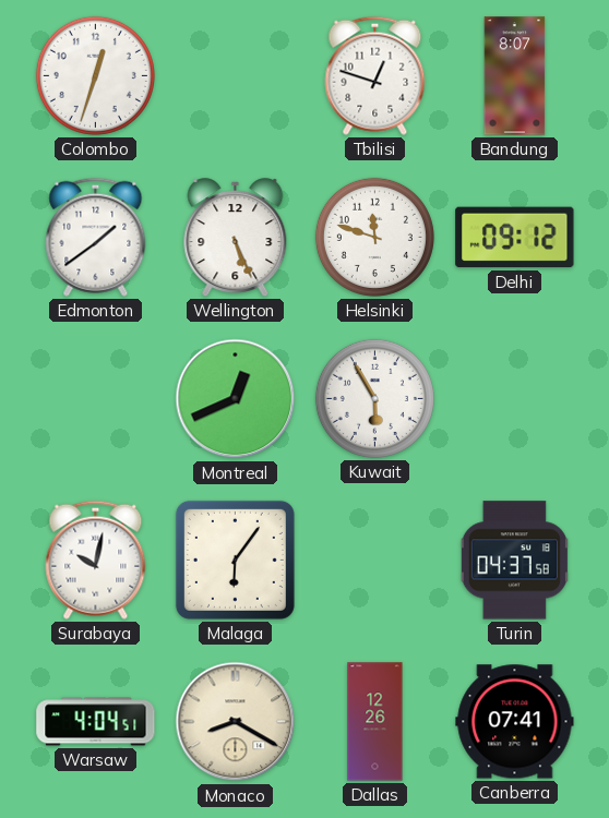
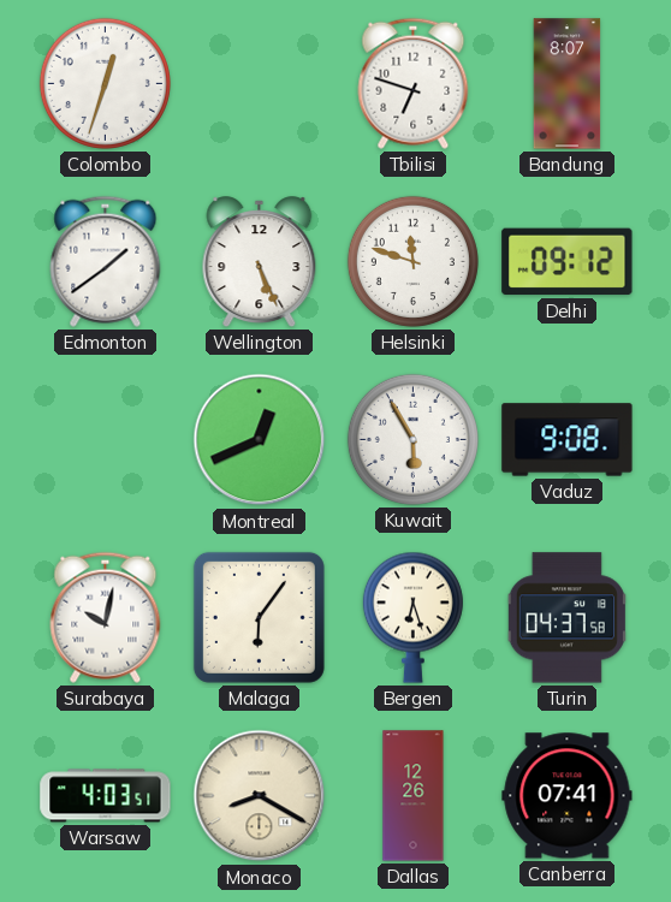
Tbilisi: 12:48 -> 6:48
Vaduz: none -> 9:08
Bergen: none -> 6:27
Warsaw: 4:04 -> 4:03
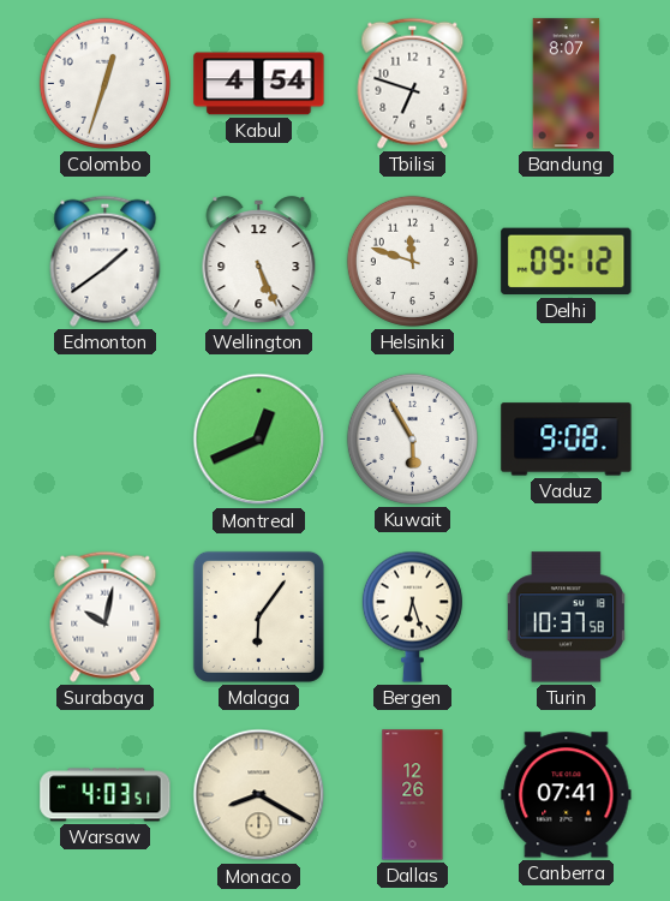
Kabul: none -> 4:54
Turin: 04:37 -> 10:37
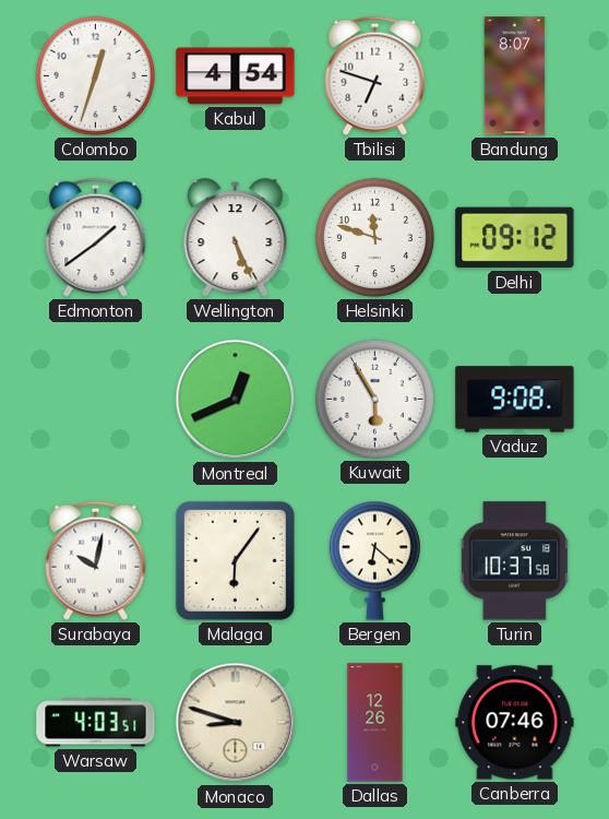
Bergen: 6:27 -> 6:22
Monaco: 8:20 -> 8:48
Canberra: 07:41 -> 07:46
